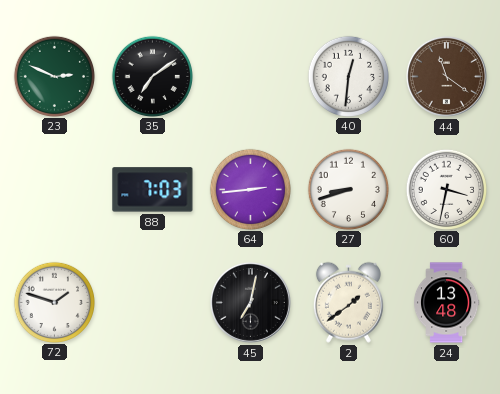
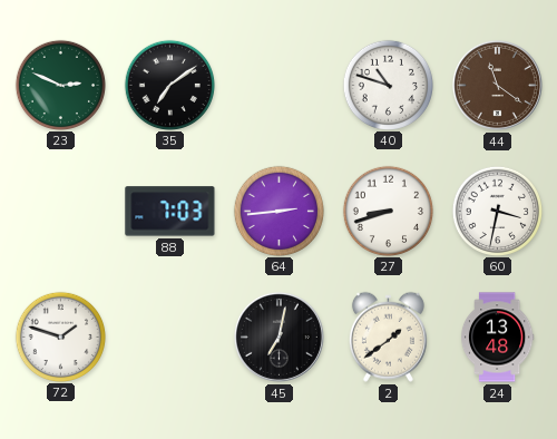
40: 12:31 -> 10:48
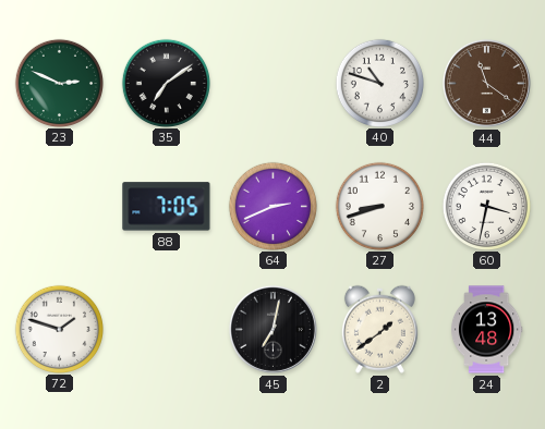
88: 7:03 -> 7:05
64: 2:44 -> 2:41
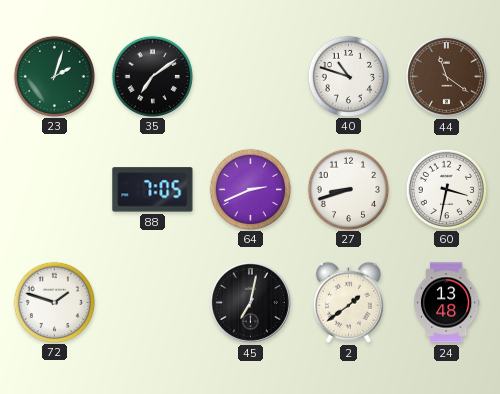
23: 2:49 -> 2:03
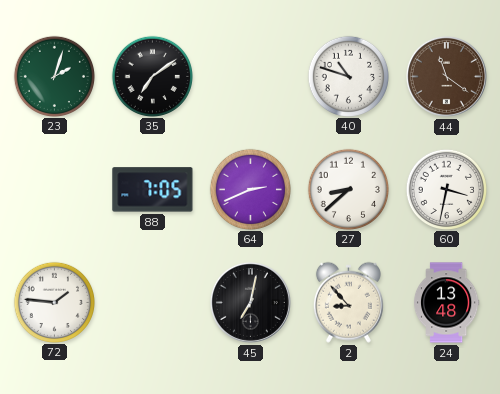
27: 8:42 -> 8:38
72: 1:48 -> 1:46
2: 1:39 -> 8:53
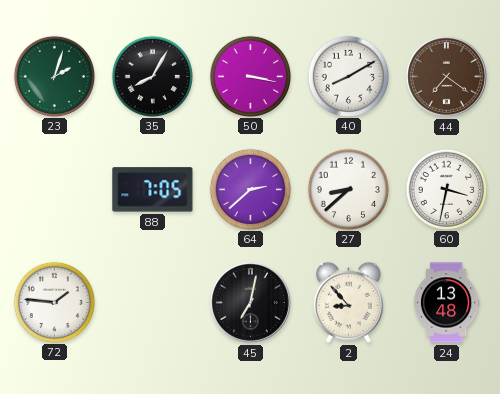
35: 7:09 -> 8:05
50: none -> 3:17
40: 10:48 -> 8:10
44: 11:21 -> 7:21
64: 2:41 -> 2:38
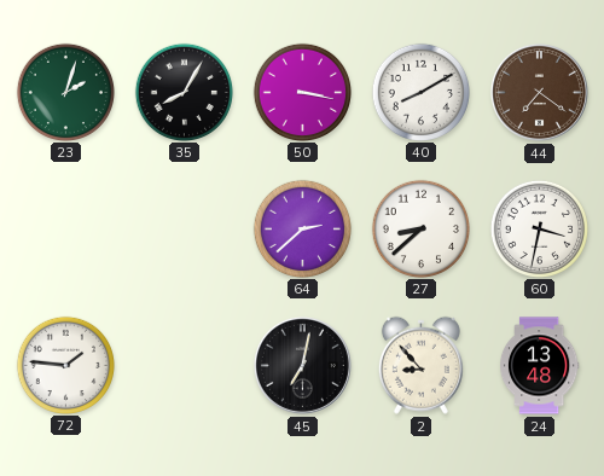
88: 7:05 -> none
